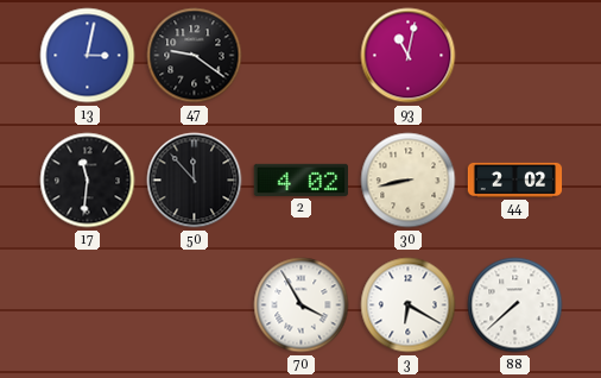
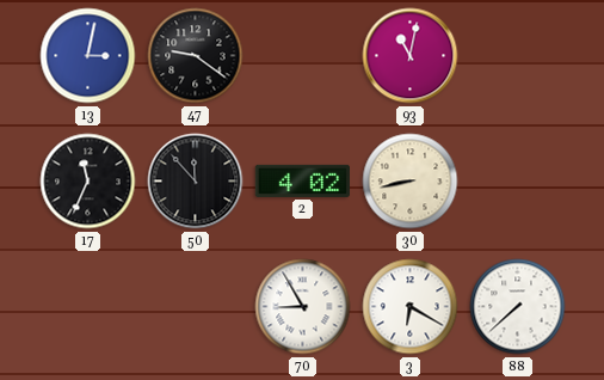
17: 11:31 -> 11:34
44: 2:02 -> none
70: 3:55 -> 8:55
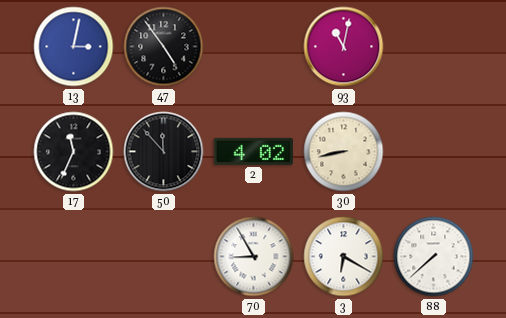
47: 9:21 -> 4:54
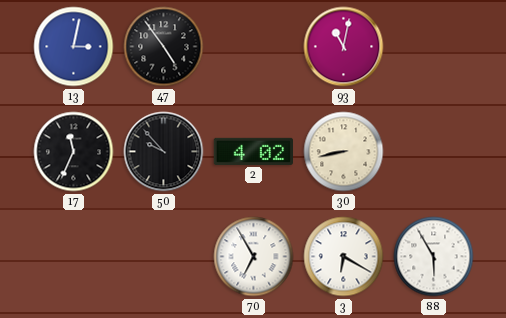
50: 11:53 -> 9:53
70: 8:55 -> 6:55
88: 7:38 -> 5:55
